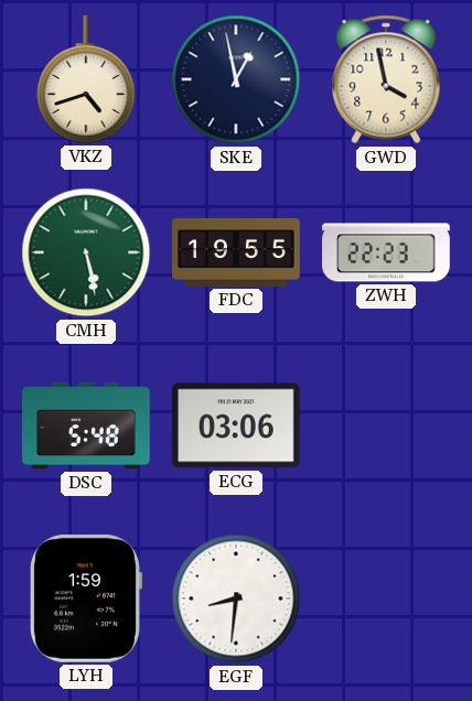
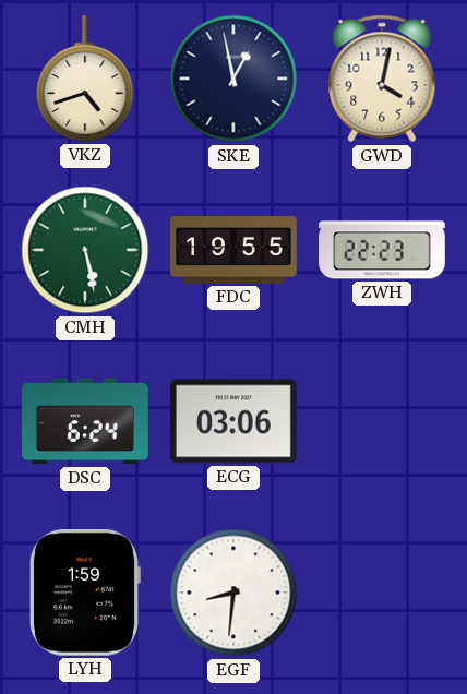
GWD: 3:58 -> 4:02
DSC: 5:48 -> 6:24
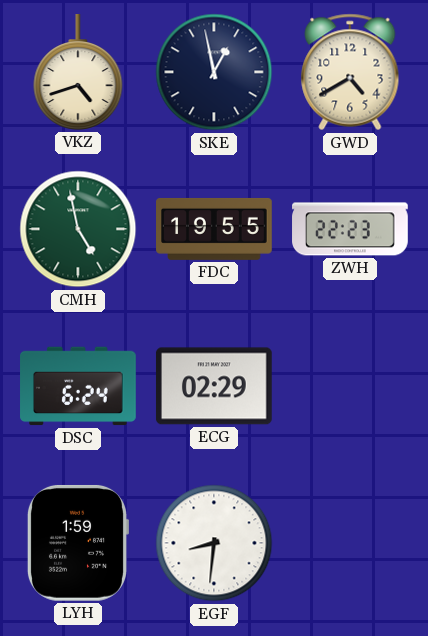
GWD: 4:02 -> 4:40
CMH: 5:28 -> 4:58
ECG: 03:06 -> 02:29
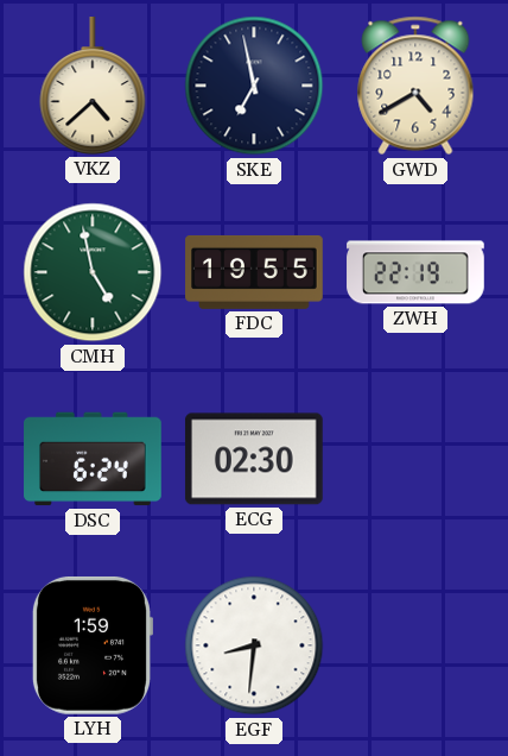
VKZ: 4:42 -> 4:38
SKE: 12:58 -> 6:58
ZWH: 22:23 -> 22:19
ECG: 02:29 -> 02:30
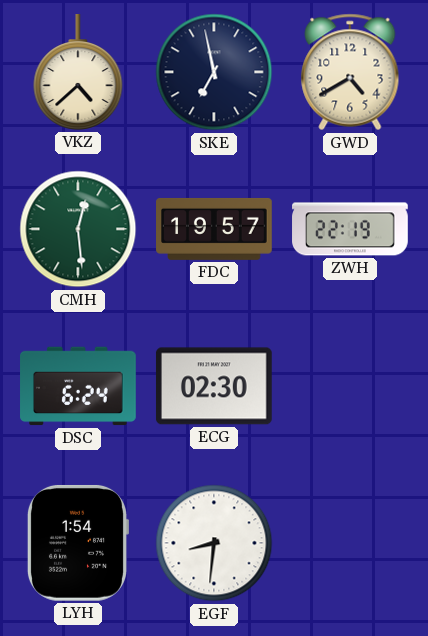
CMH: 4:58 -> 12:29
FDC: 19:55 -> 19:57
LYH: 1:59 -> 1:54
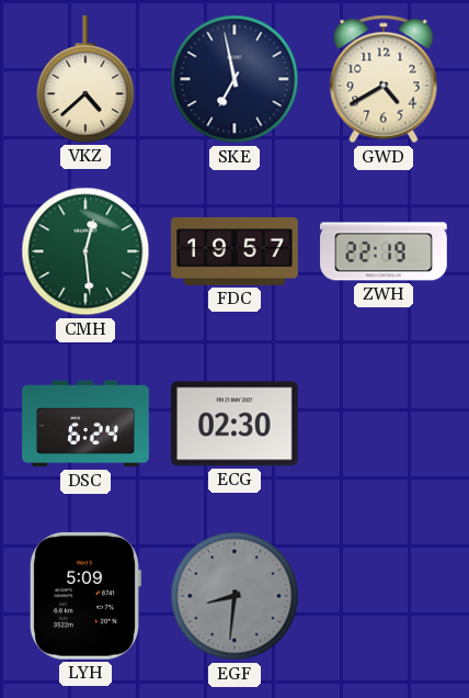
LYH: 1:54 -> 5:09
EGF dial: white -> grey
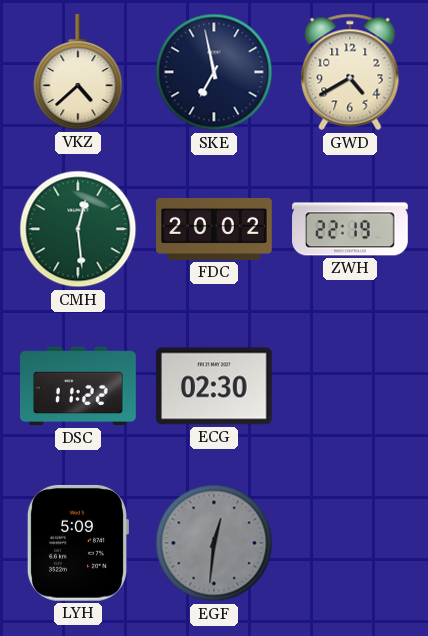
FDC: 19:57 -> 20:02
DSC: 6:24 -> 11:22
EGF: 8:31 -> 12:31
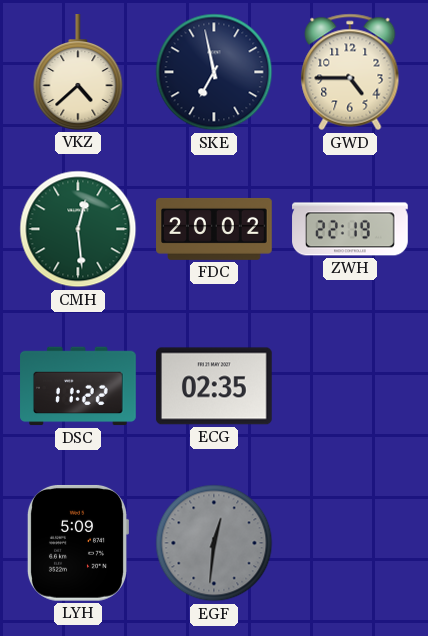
GWD: 4:40 -> 4:45
ECG: 02:30 -> 02:35
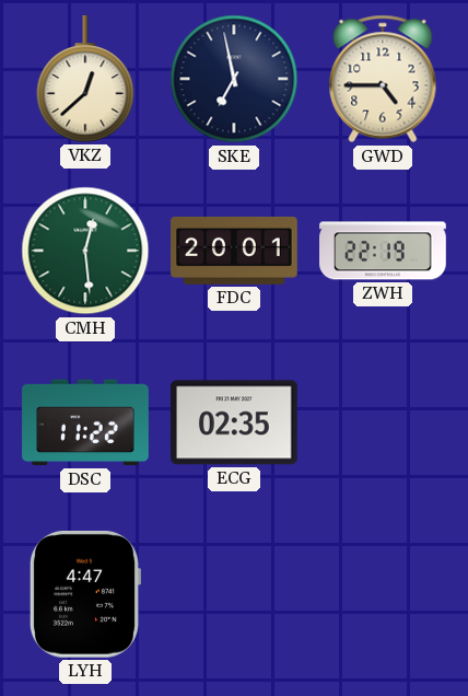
VKZ: 4:38 -> 12:38
FDC: 20:02 -> 20:01
LYH: 5:09 -> 4:47
EGF: 12:31 -> none
